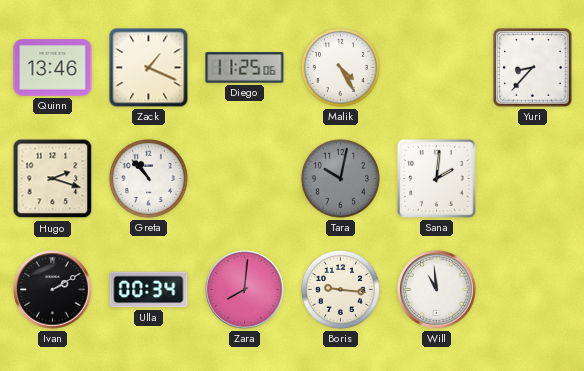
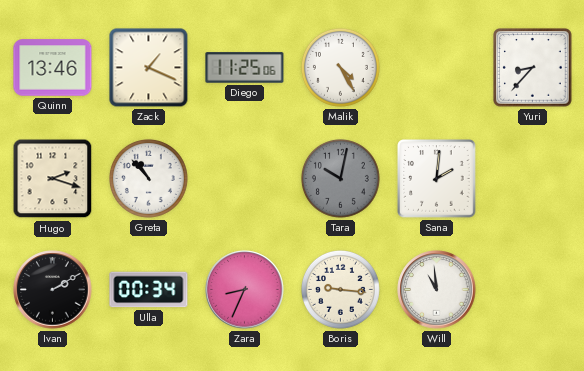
Zara: 8:01 -> 8:34
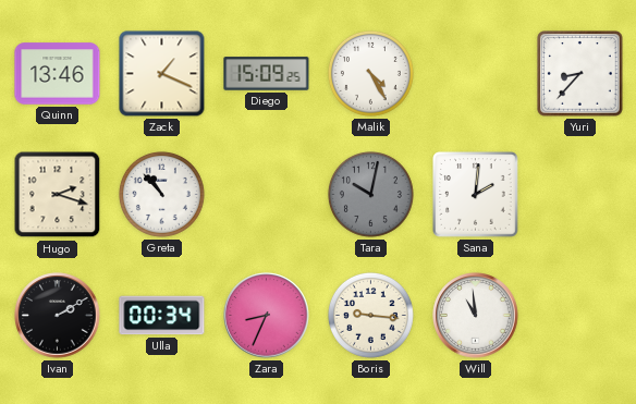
Diego: 11:25 -> 15:09
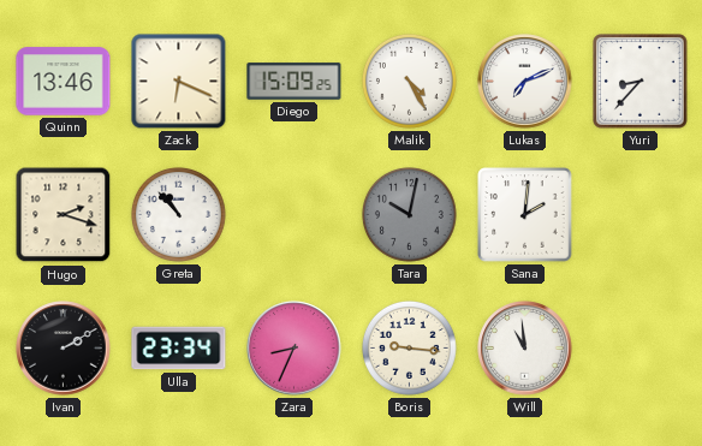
Zack: 1:19 -> 6:19
Lukas: none -> 7:11
Ulla: 00:34 -> 23:34
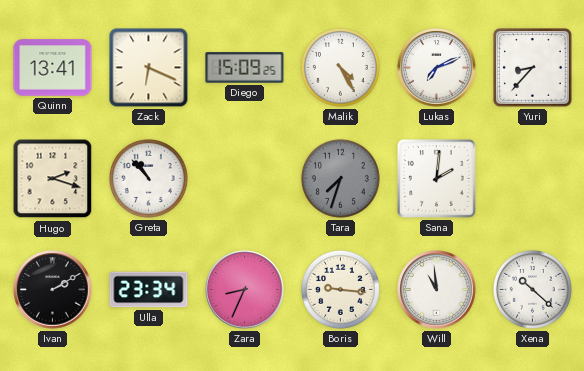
Quinn: 13:46 -> 13:41
Tara: 10:02 -> 7:33
Xena: none -> 10:22
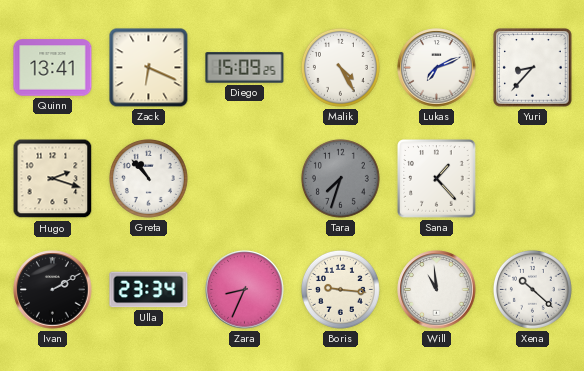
Sana: 2:01 -> 1:23
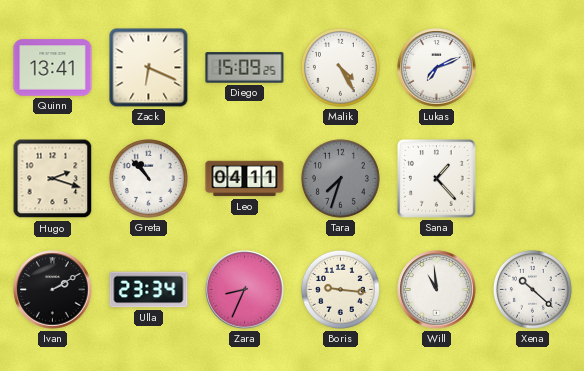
Yuri: 8:37 -> none
Leo: none -> 04:11
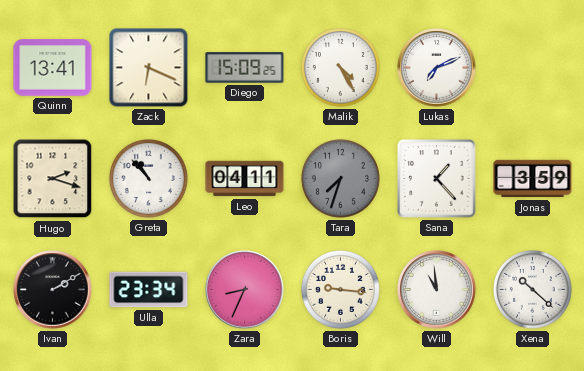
Jonas: none -> 3:59
